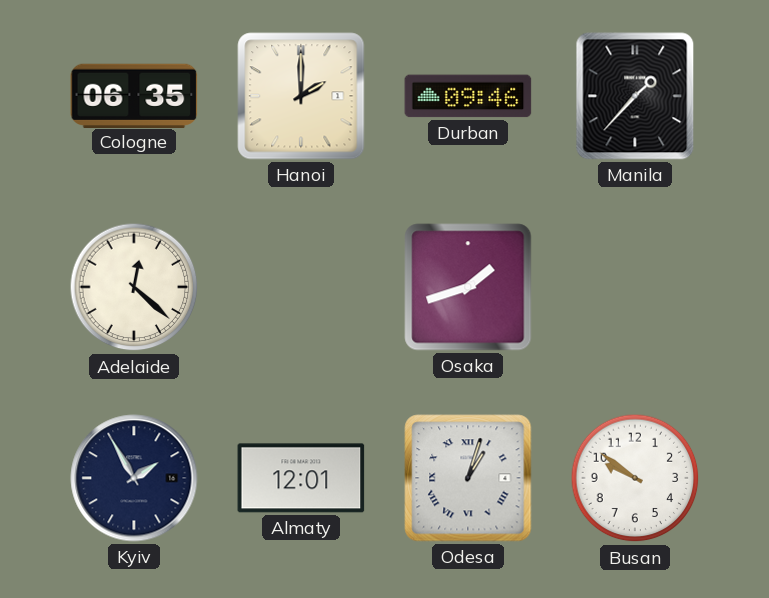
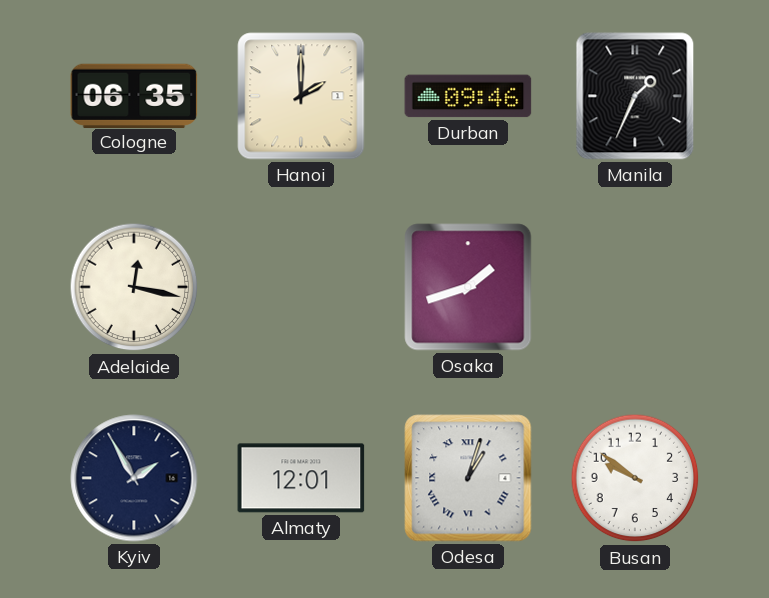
Manila: 1:37 -> 1:34
Adelaide: 12:22 -> 12:17
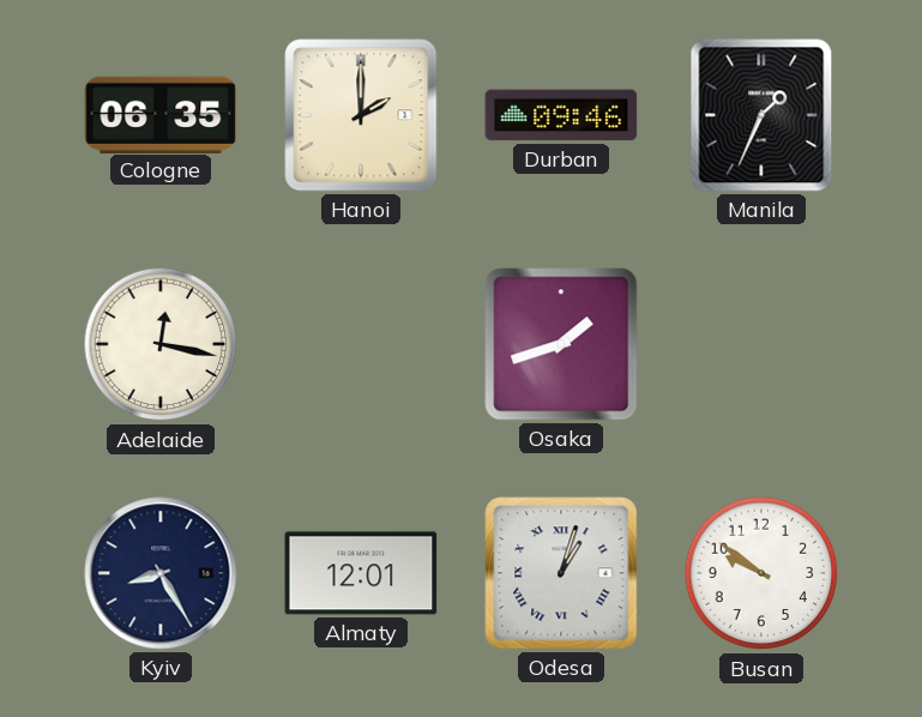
Kyiv: 1:55 -> 8:25
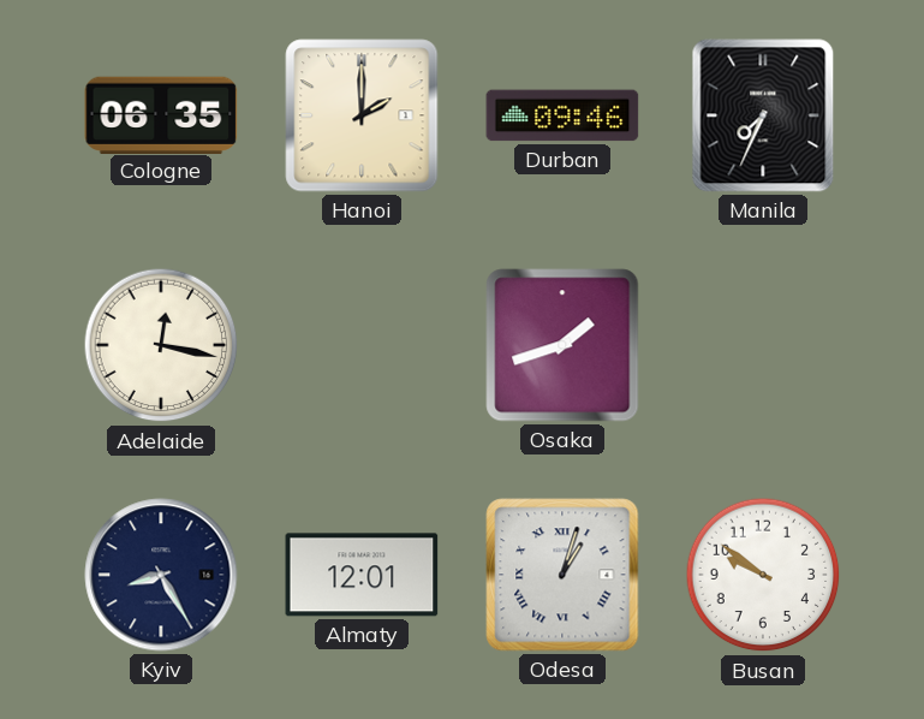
Manila: 1:34 -> 7:34
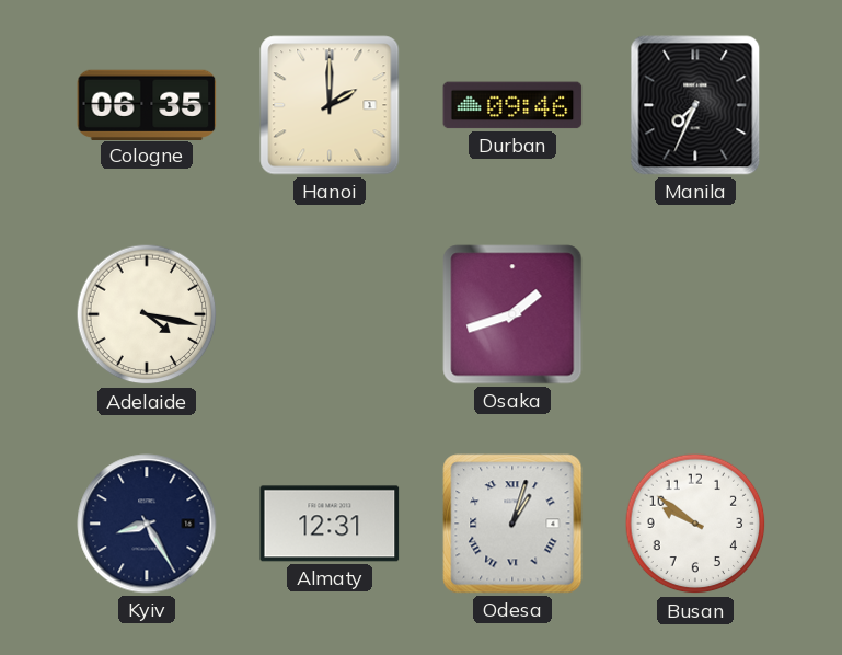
Adelaide: 12:17 -> 4:17
Almaty: 12:01 -> 12:31
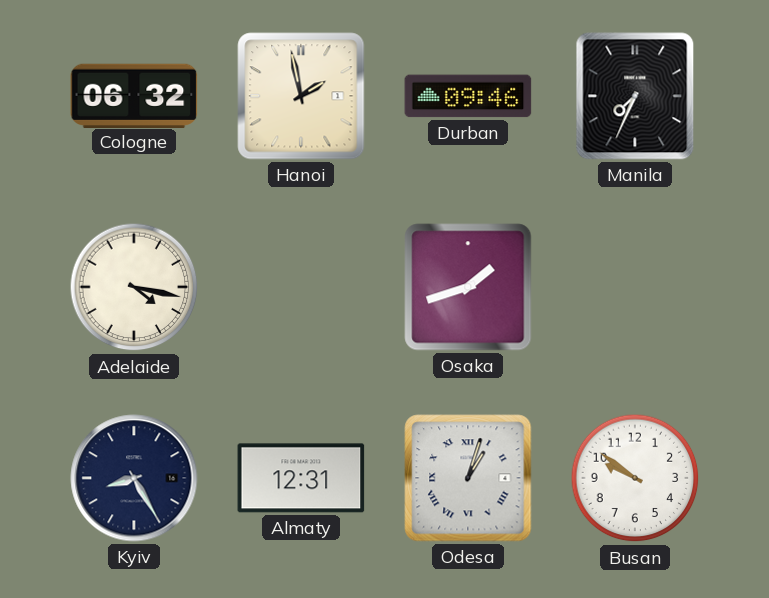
Cologne: 06:35 -> 06:32
Hanoi: 2:00 -> 1:58
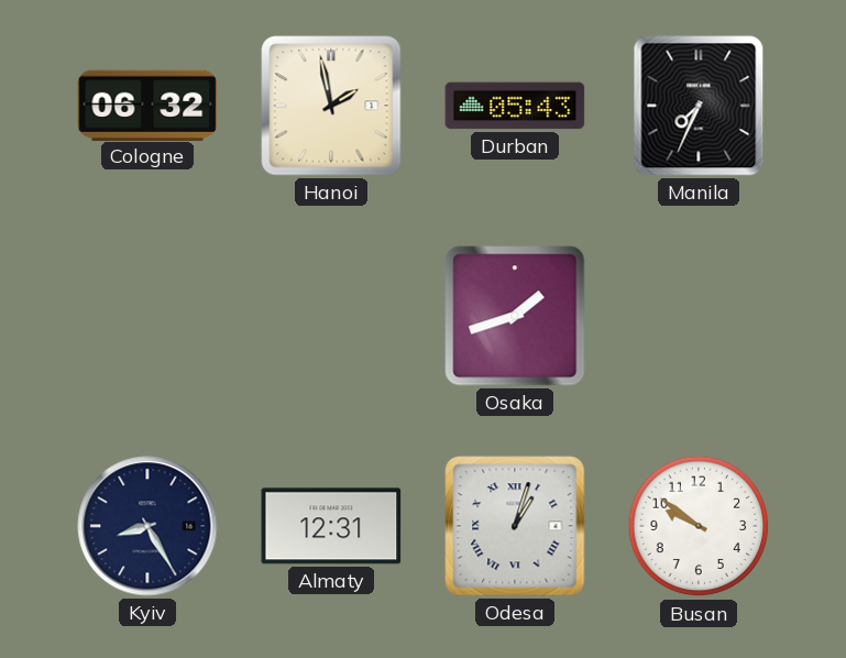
Durban: 09:46 -> 05:43
Adelaide: 4:17 -> none
